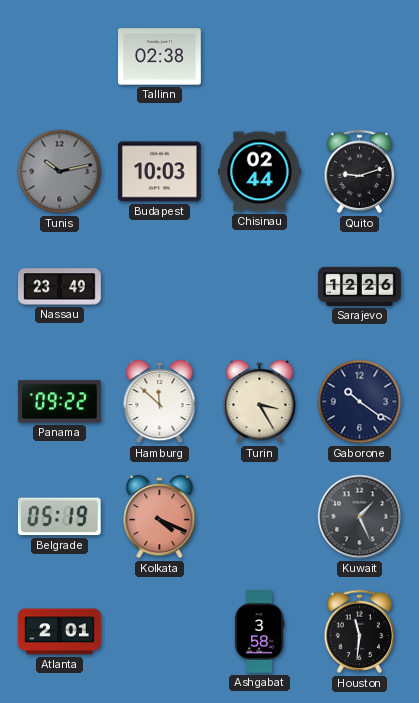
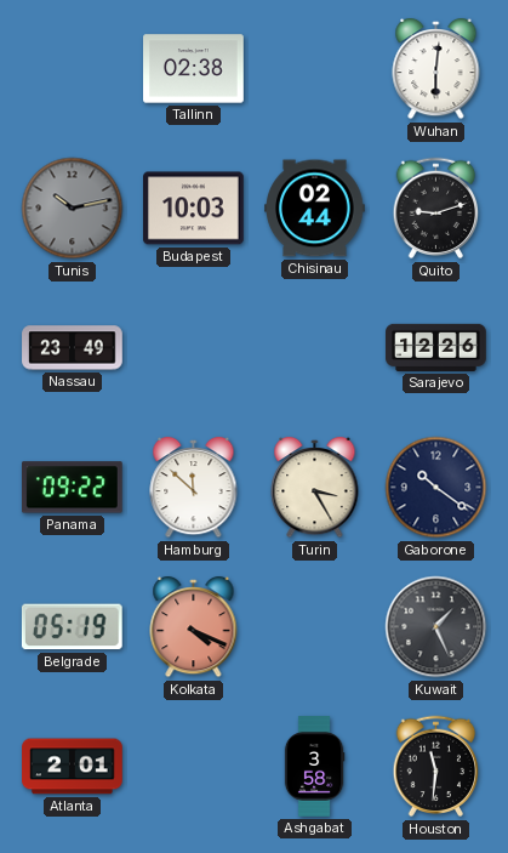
Wuhan: none -> 6:01
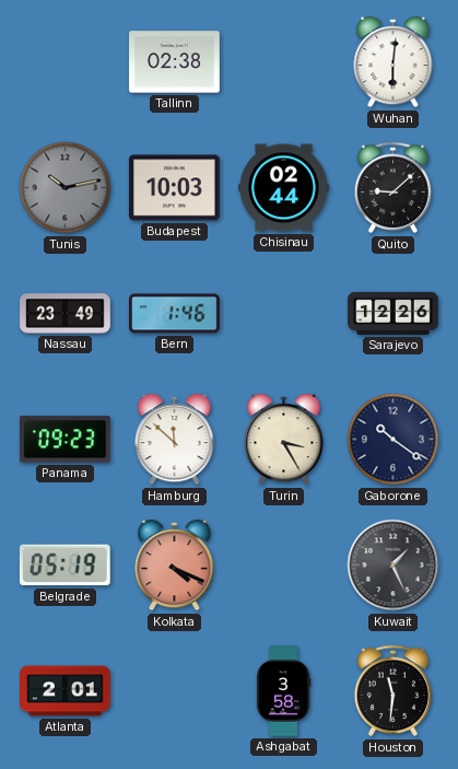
Quito: 9:12 -> 9:08
Bern: none -> 1:46
Panama: 09:22 -> 09:23
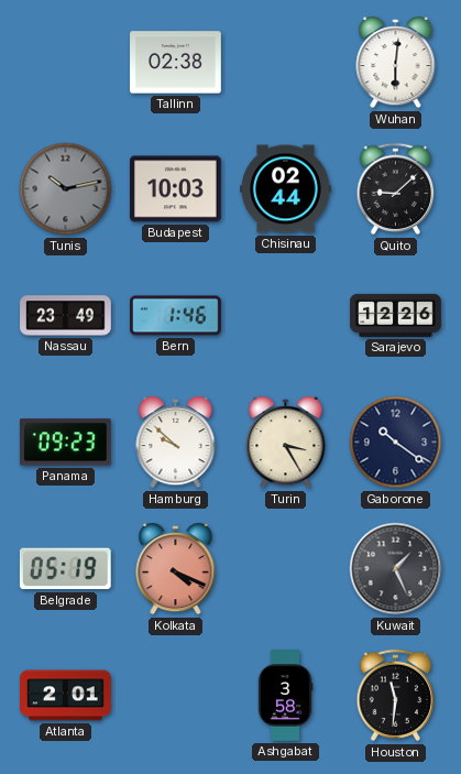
Hamburg: 11:52 -> 9:52
